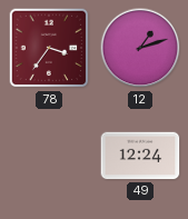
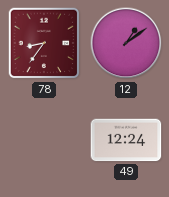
78: 3:36 -> 8:36
12: 1:12 -> 1:09
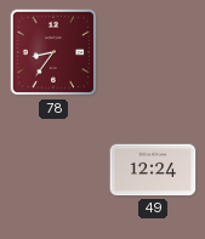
12: 1:09 -> none
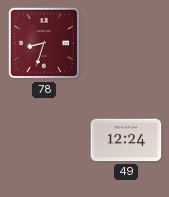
78: 8:36 -> 8:33
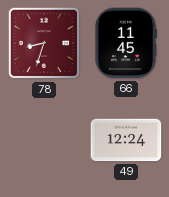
66: none -> 11:45
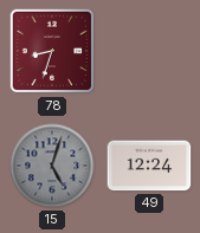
66: 11:45 -> none
15: none -> 5:03
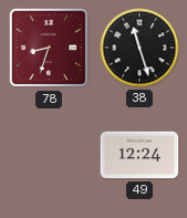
38: none -> 11:27
15: 5:03 -> none
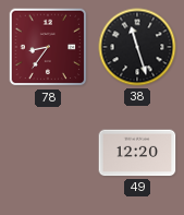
78: 8:33 -> 8:36
49: 12:24 -> 12:20
